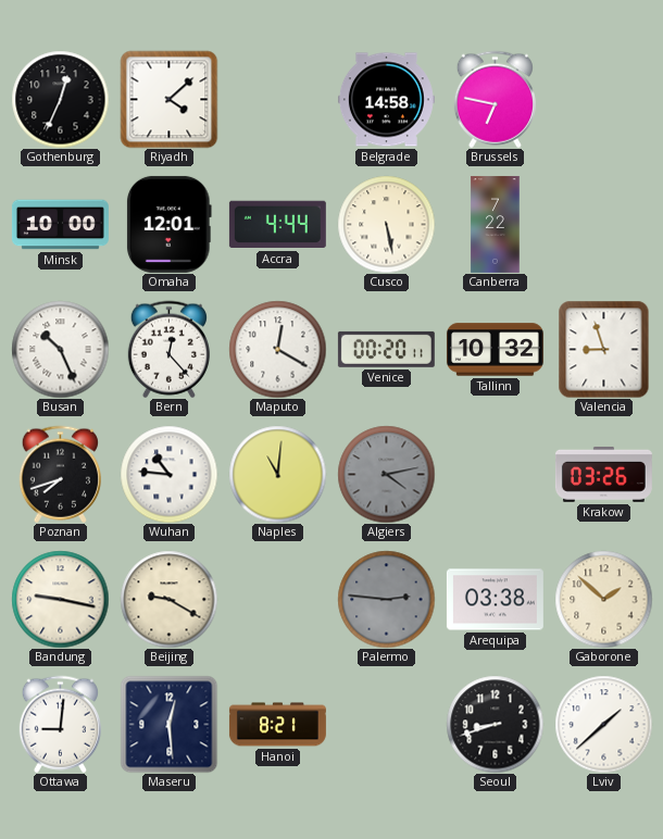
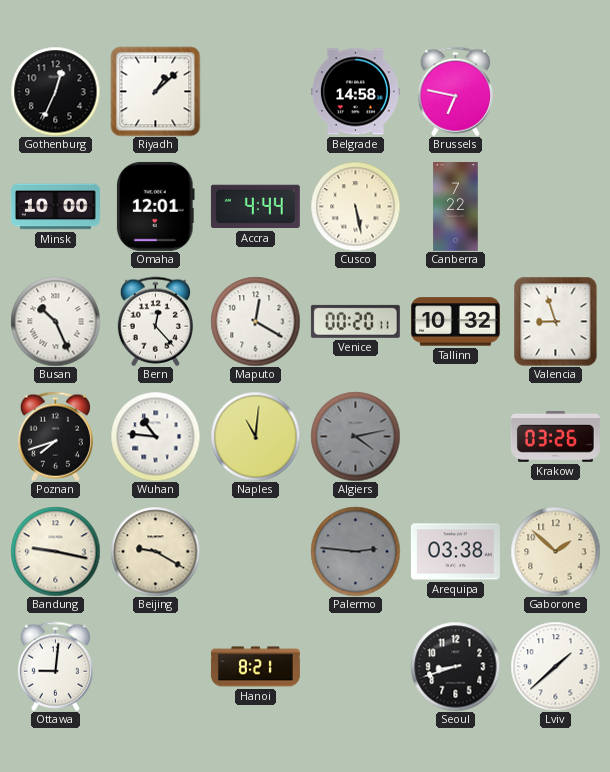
Riyadh: 4:08 -> 1:08
Maseru: 12:29 -> none
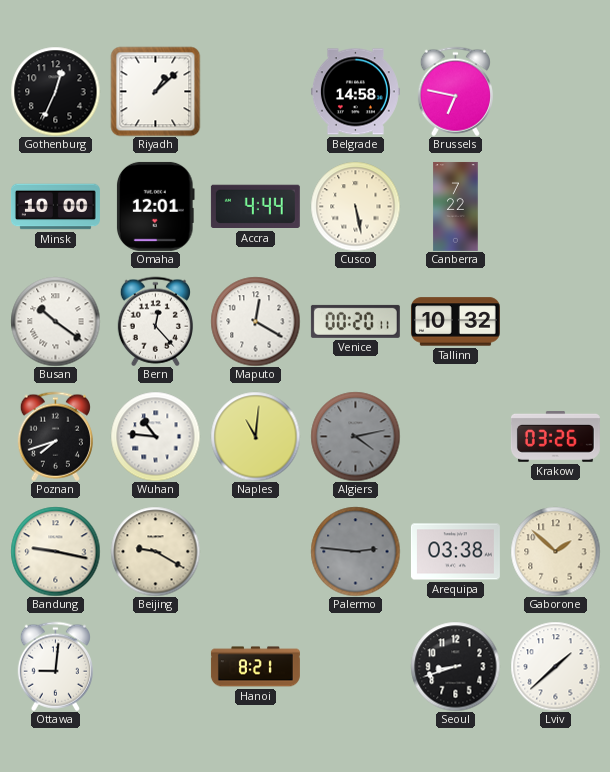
Busan: 10:26 -> 10:21
Valencia: 8:57 -> none
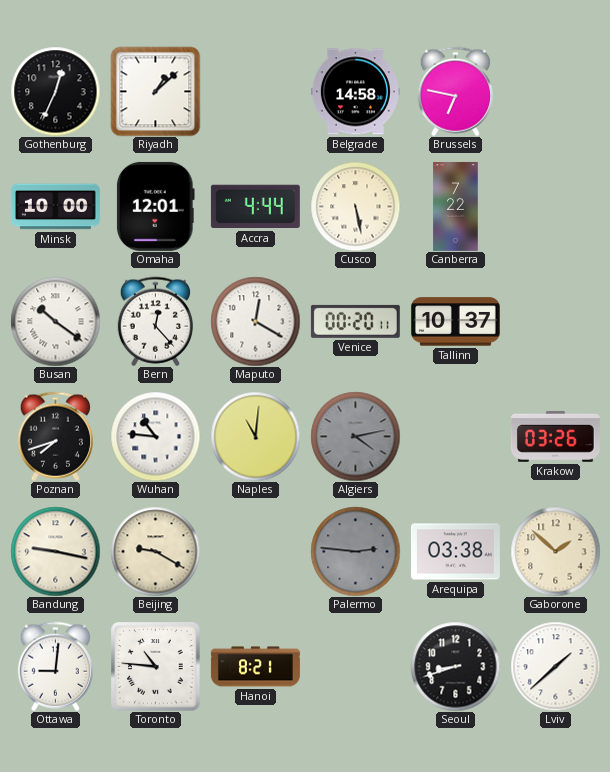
Tallinn: 10:32 -> 10:37
Toronto: none -> 10:46
